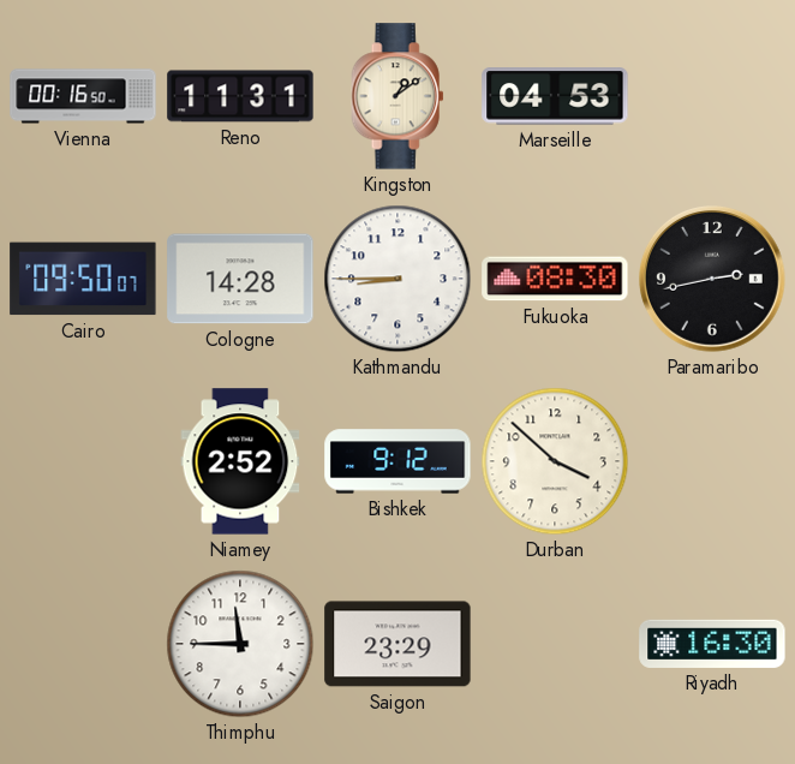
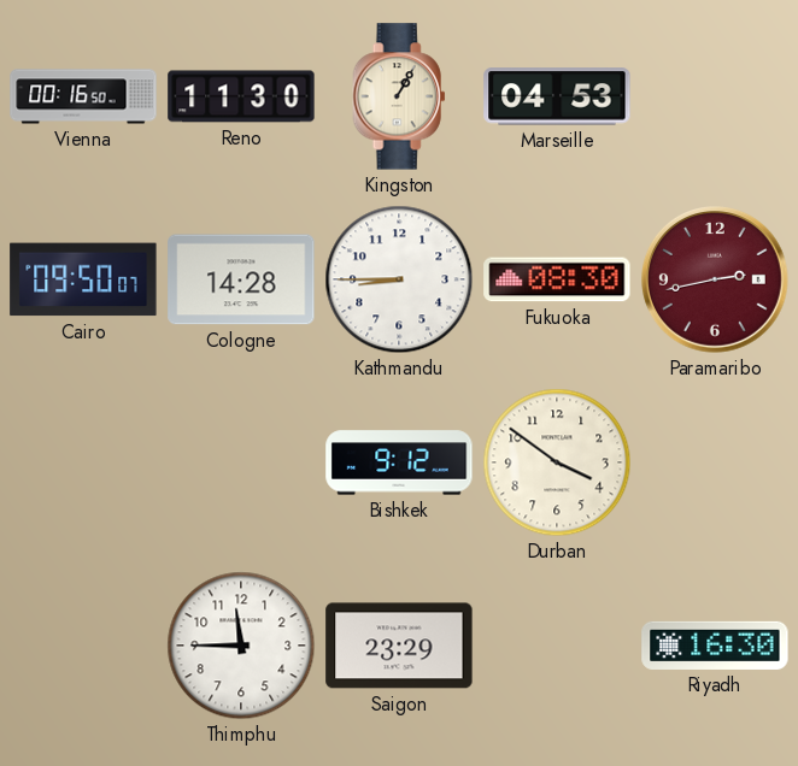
Reno: 11:31 -> 11:30
Kingston: 1:09 -> 1:05
Paramaribo dial: black -> burgundy
Niamey: 2:52 -> none
Durban: 3:52 -> 3:51
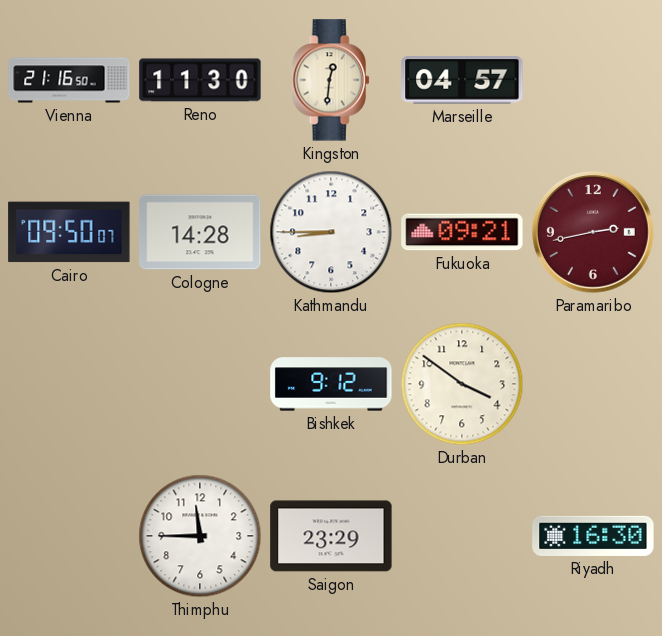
Vienna: 00:16 -> 21:16
Kingston: 1:05 -> 12:31
Marseille: 04:53 -> 04:57
Fukuoka: 08:30 -> 09:21
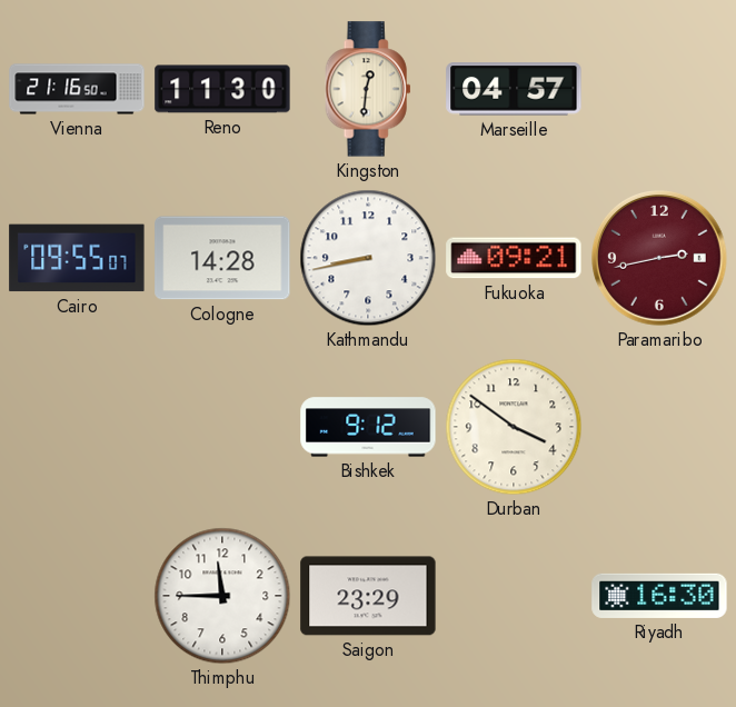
Cairo: 09:50 -> 09:55
Kathmandu: 8:45 -> 8:43
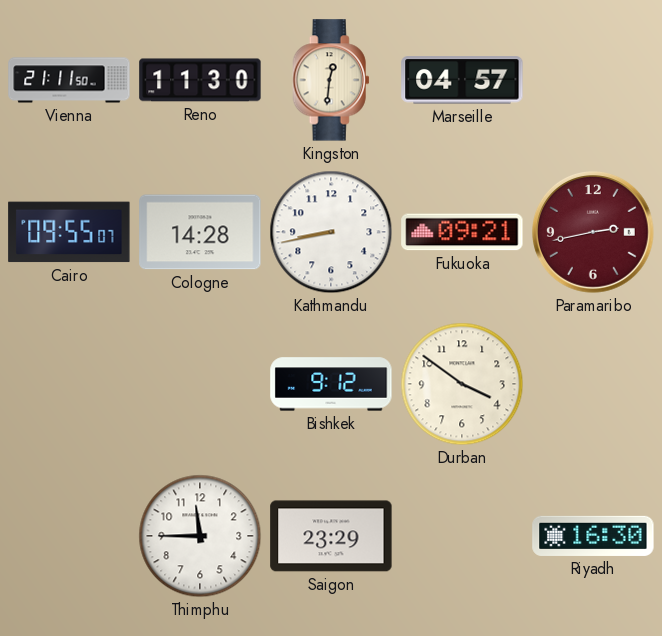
Vienna: 21:16 -> 21:11
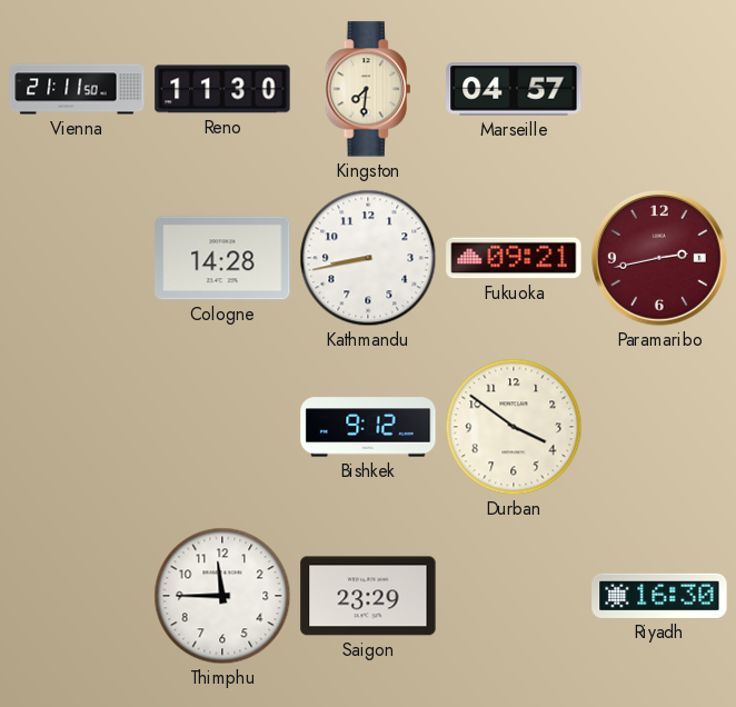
Kingston: 12:31 -> 7:31
Cairo: 09:55 -> none
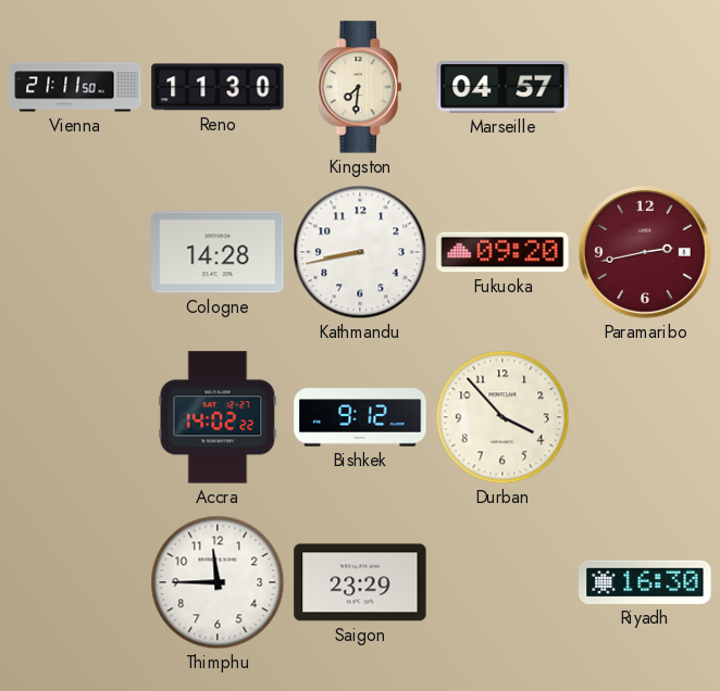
Fukuoka: 09:21 -> 09:20
Accra: none -> 14:02
Durban: 3:51 -> 3:53
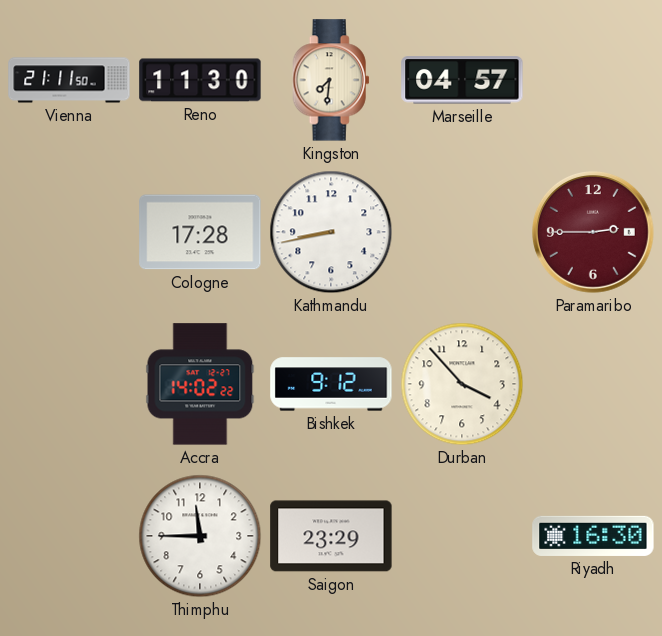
Cologne: 14:28 -> 17:28
Fukuoka: 09:20 -> none
Paramaribo: 2:43 -> 2:45
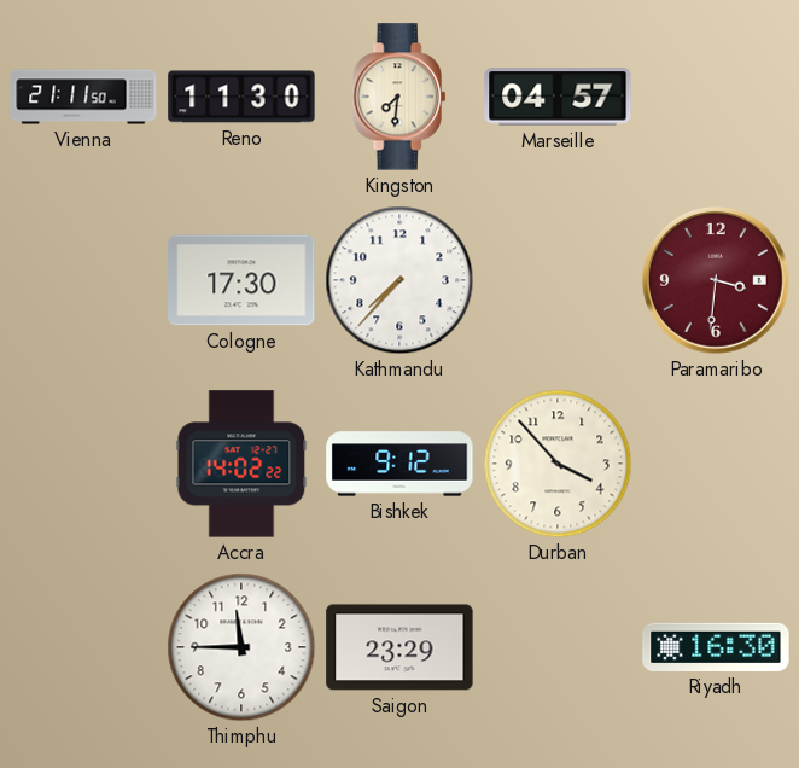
Cologne: 17:28 -> 17:30
Kathmandu: 8:43 -> 7:37
Paramaribo: 2:45 -> 3:31
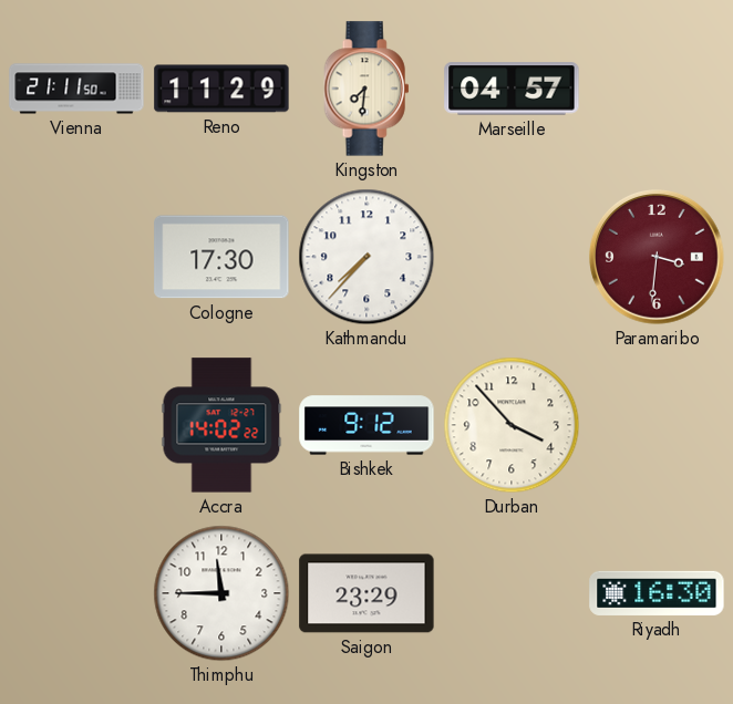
Reno: 11:30 -> 11:29
